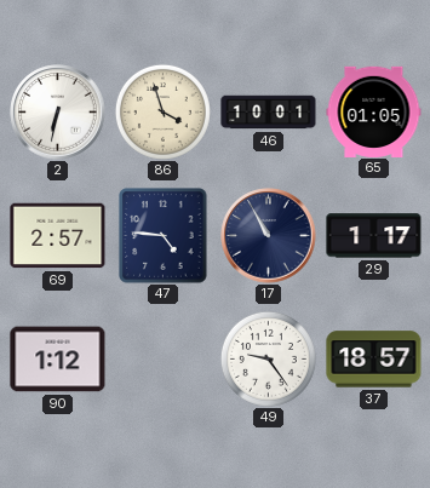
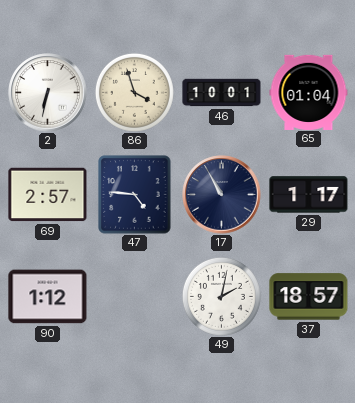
65: 01:05 -> 01:04
49: 9:24 -> 2:02
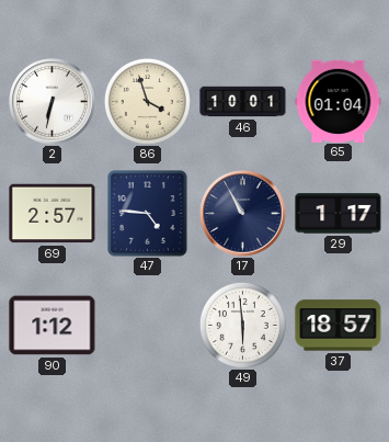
49: 2:02 -> 5:59
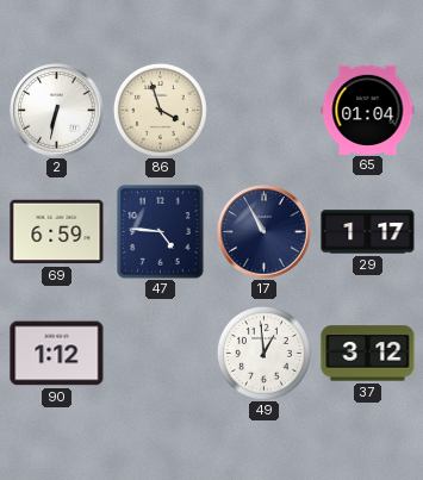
46: 10:01 -> none
69: 2:57 -> 6:59
49: 5:59 -> 12:59
37: 18:57 -> 3:12
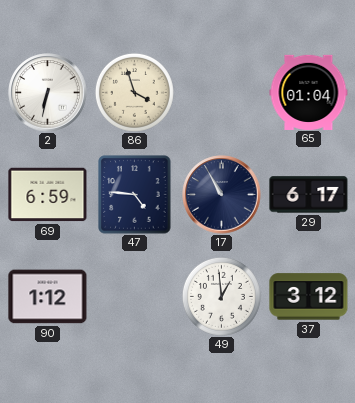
29: 1:17 -> 6:17
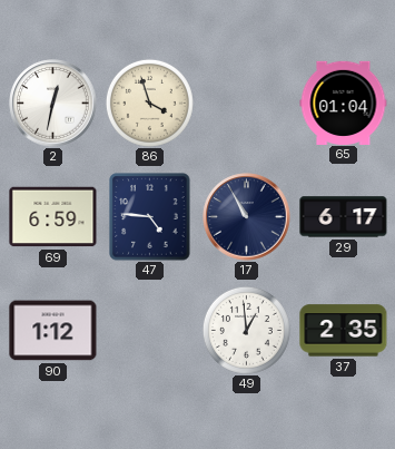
2: 6:32 -> 12:32
37: 3:12 -> 2:35
